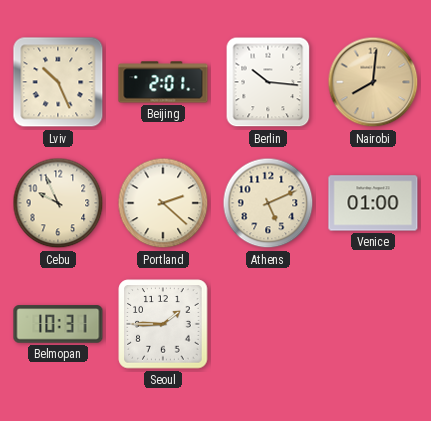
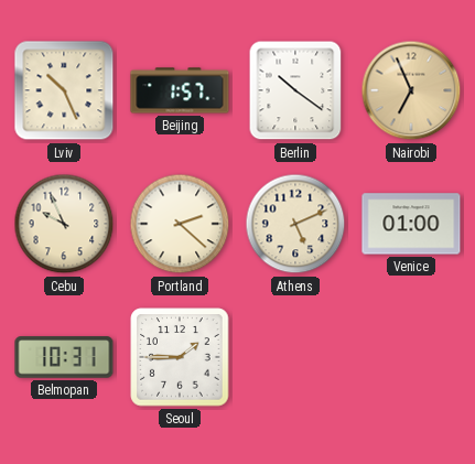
Beijing: 2:01 -> 1:57
Berlin: 10:16 -> 10:21
Nairobi: 8:01 -> 6:56
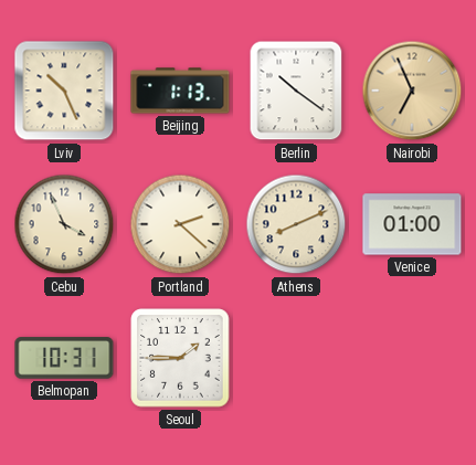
Beijing: 1:57 -> 1:13
Cebu: 9:56 -> 3:56
Athens: 5:11 -> 8:11
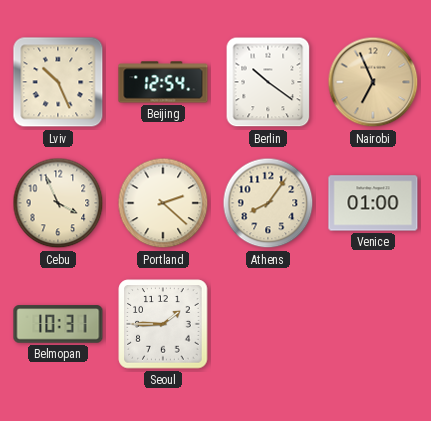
Beijing: 1:13 -> 12:54
Athens: 8:11 -> 8:06
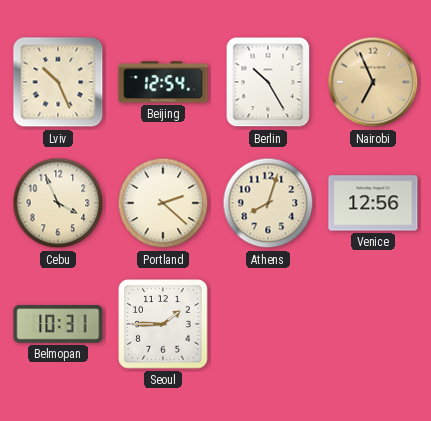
Berlin: 10:21 -> 10:25
Athens: 8:06 -> 8:03
Venice: 01:00 -> 12:56
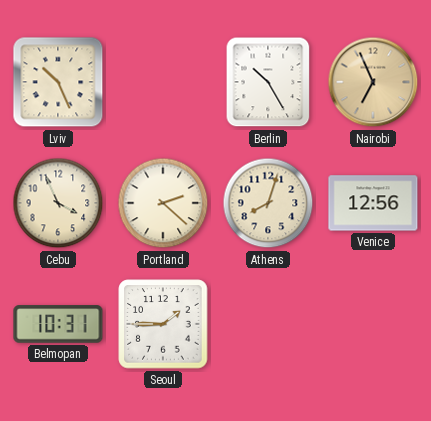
Beijing: 12:54 -> none
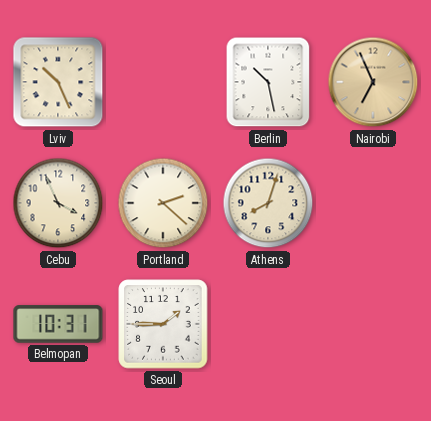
Berlin: 10:25 -> 10:28
Venice: 12:56 -> none
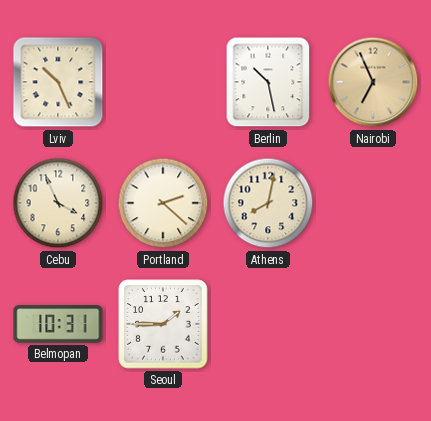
Athens: 8:03 -> 8:02
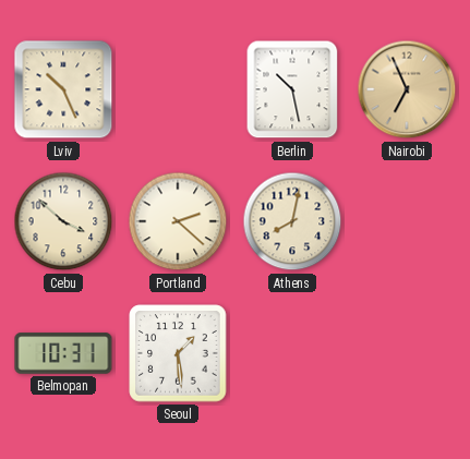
Cebu: 3:56 -> 3:52
Seoul: 1:45 -> 1:29
